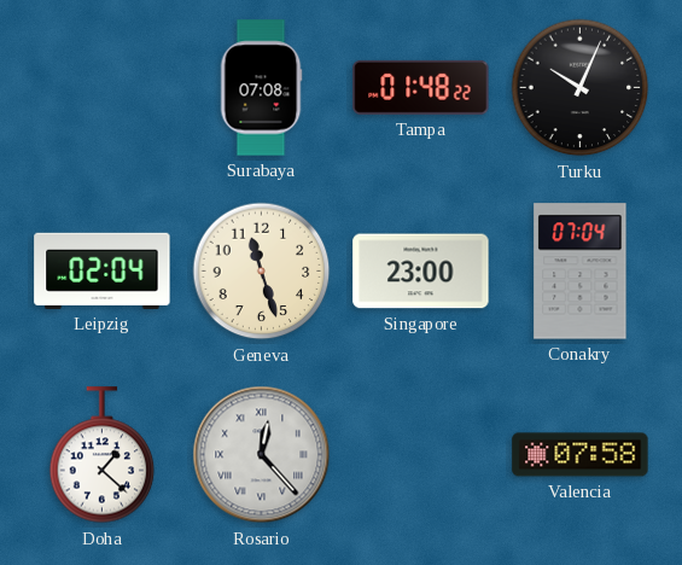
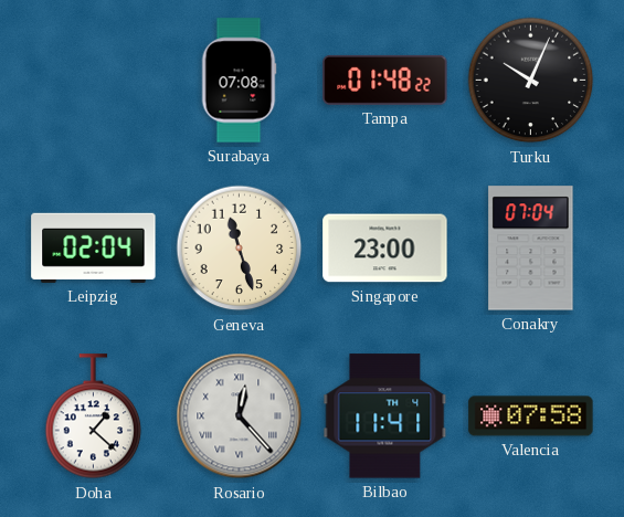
Bilbao: none -> 11:41
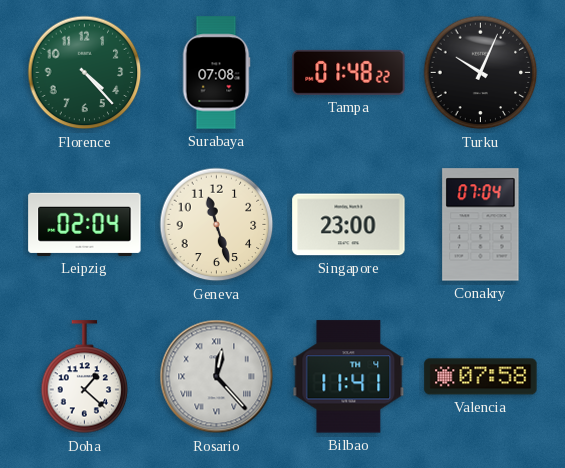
Florence: none -> 4:23
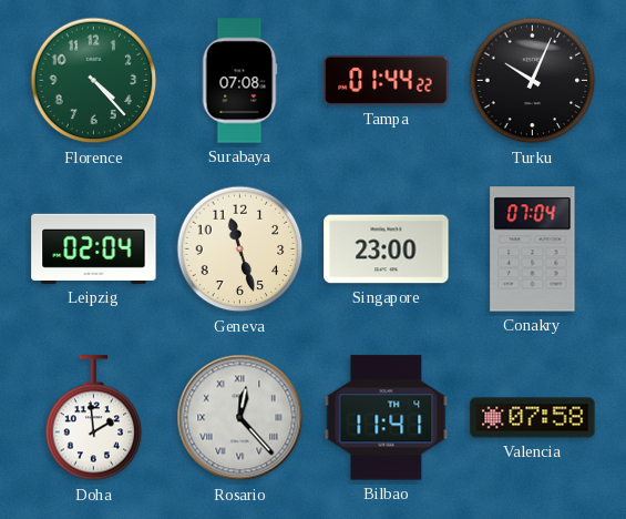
Tampa: 01:48 -> 01:44
Doha: 1:22 -> 1:59
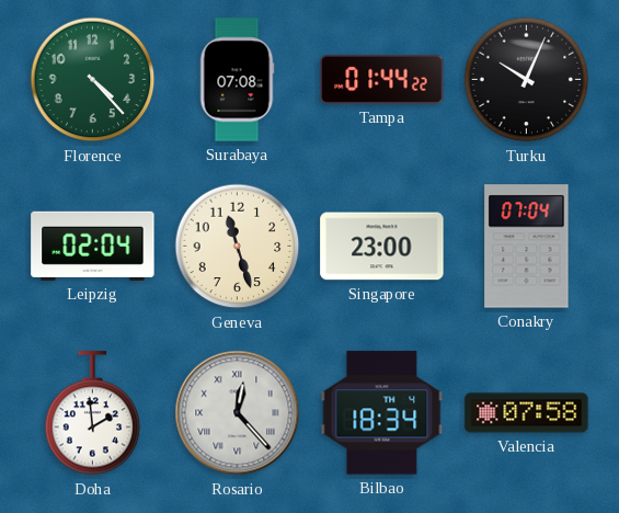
Bilbao: 11:41 -> 18:34
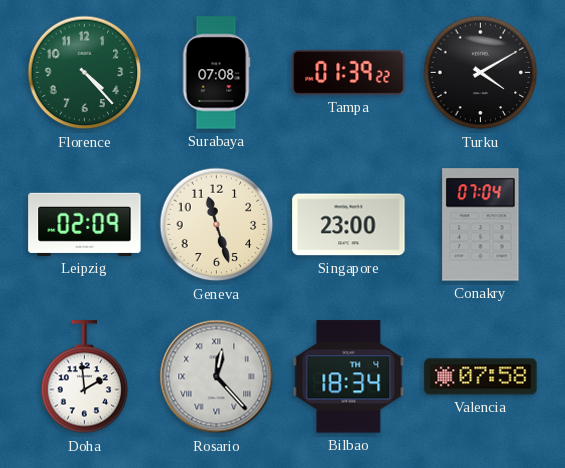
Tampa: 01:44 -> 01:39
Turku: 10:04 -> 4:10
Leipzig: 02:04 -> 02:09
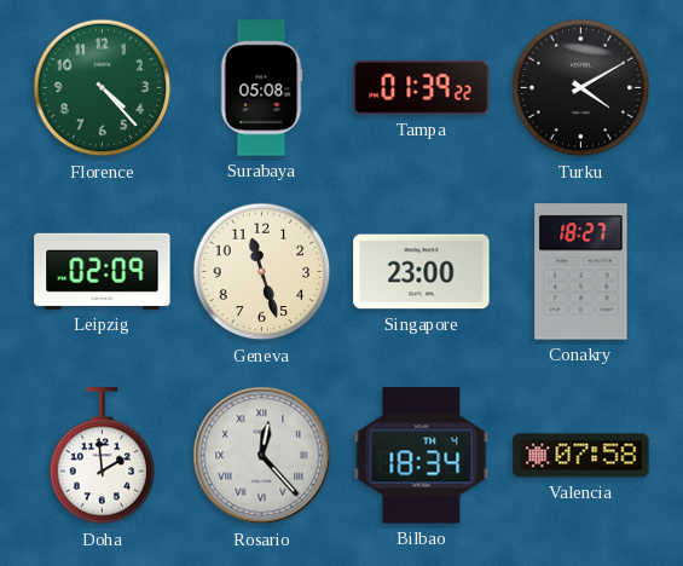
Surabaya: 07:08 -> 05:08
Conakry: 07:04 -> 18:27
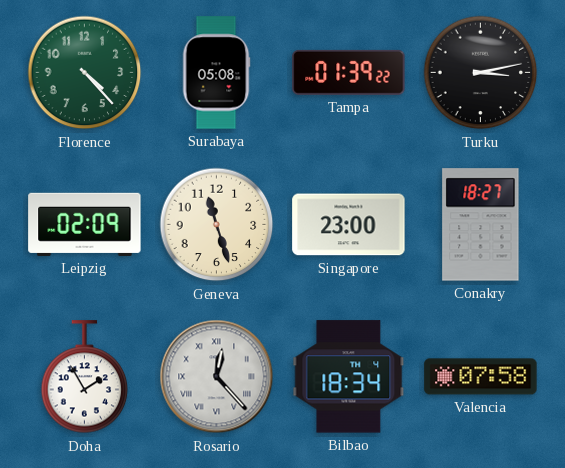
Turku: 4:10 -> 3:13
Doha: 1:59 -> 1:55
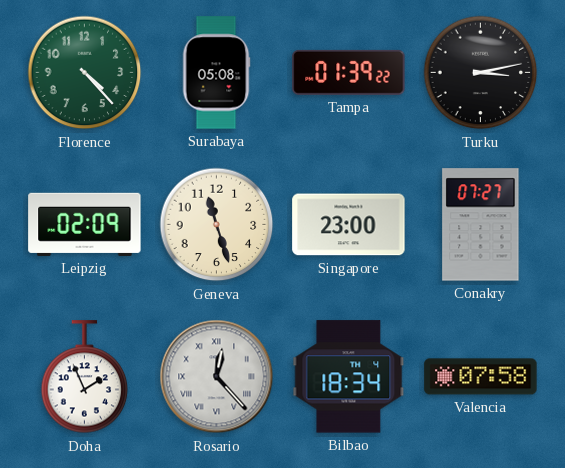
Conakry: 18:27 -> 07:27
Doha: 1:55 -> 1:56
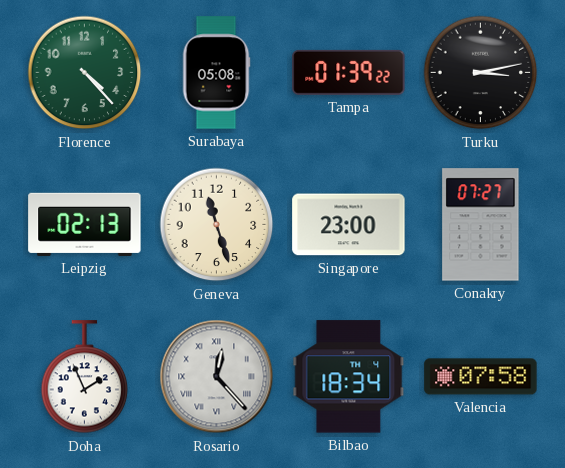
Leipzig: 02:09 -> 02:13
